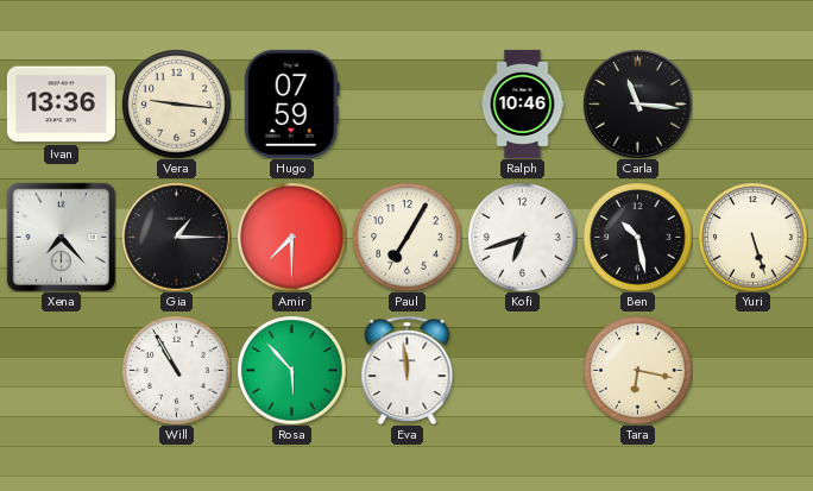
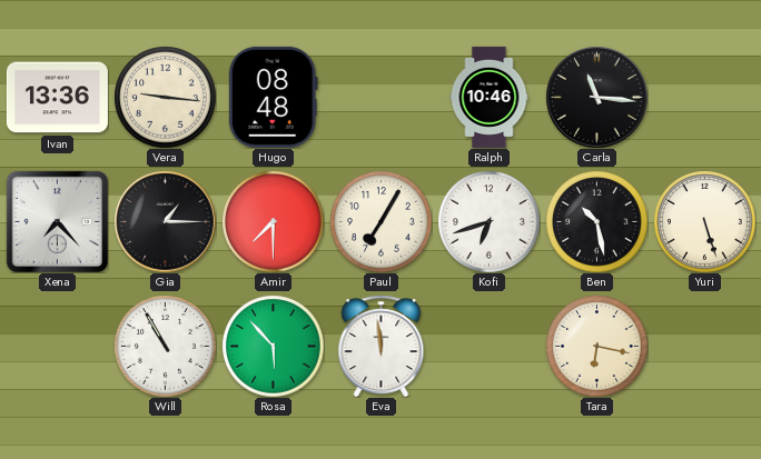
Hugo: 07:59 -> 08:48
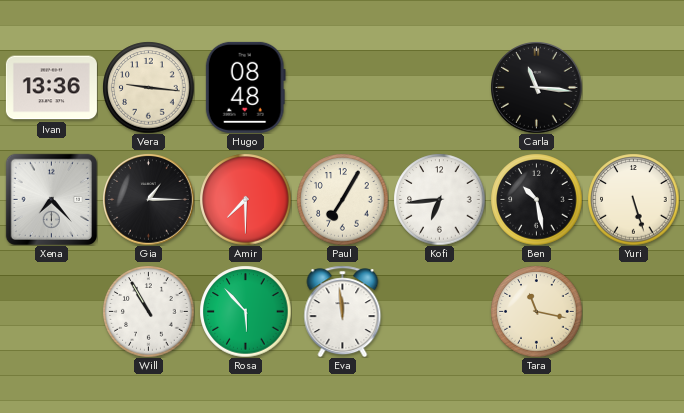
Ralph: 10:46 -> none
Kofi: 6:42 -> 6:44
Tara: 6:17 -> 11:17
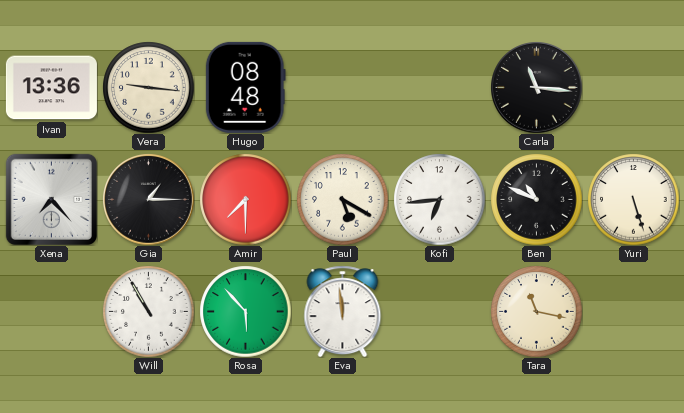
Paul: 7:05 -> 5:20
Ben: 10:28 -> 10:49
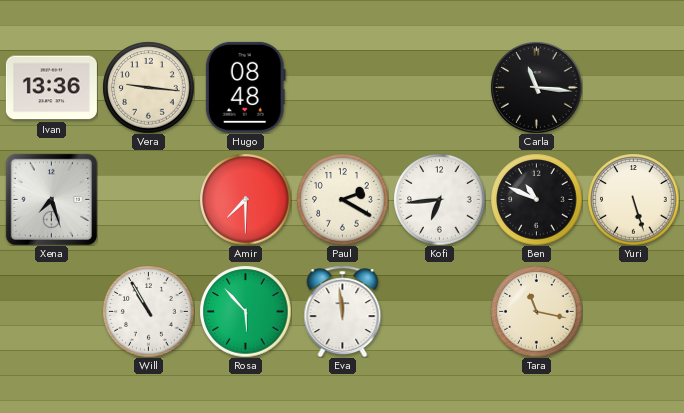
Xena: 7:23 -> 7:27
Gia: 1:15 -> none
Paul: 5:20 -> 2:20
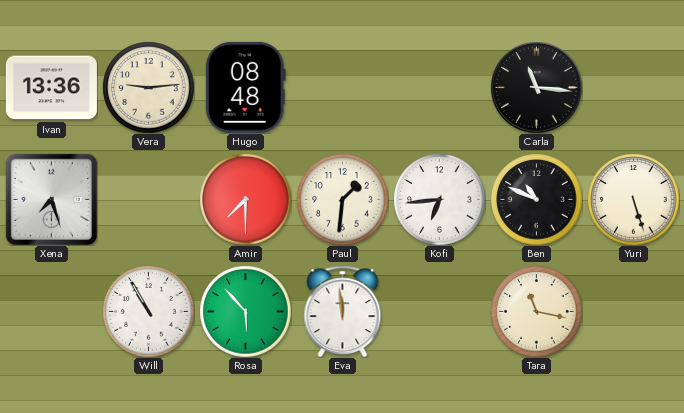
Vera: 9:16 -> 9:14
Paul: 2:20 -> 1:31
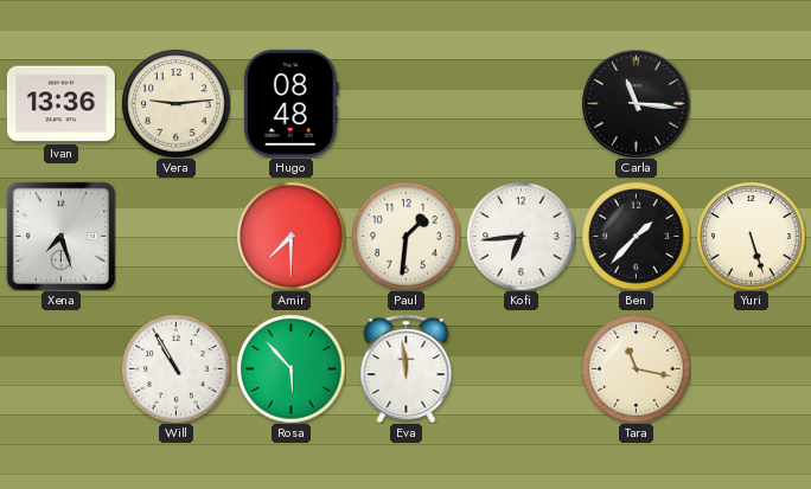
Ben: 10:49 -> 1:37
